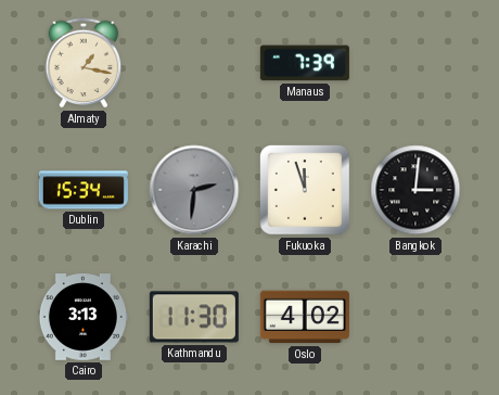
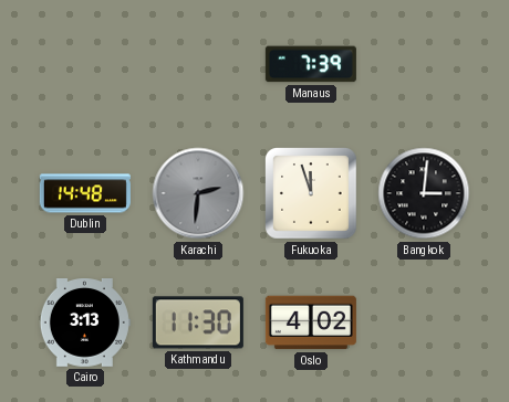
Almaty: 1:17 -> none
Dublin: 15:34 -> 14:48
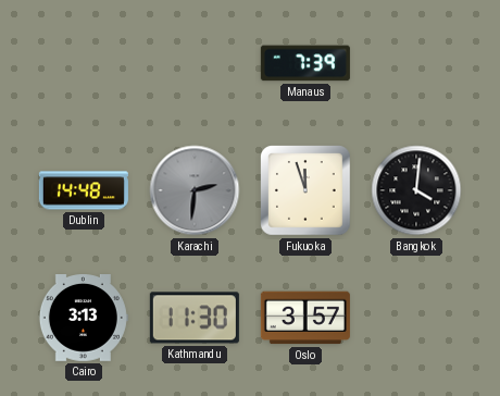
Bangkok: 3:01 -> 4:01
Oslo: 4:02 -> 3:57
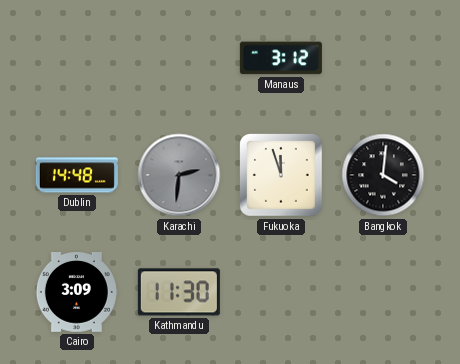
Manaus: 7:39 -> 3:12
Cairo: 3:13 -> 3:09
Oslo: 3:57 -> none
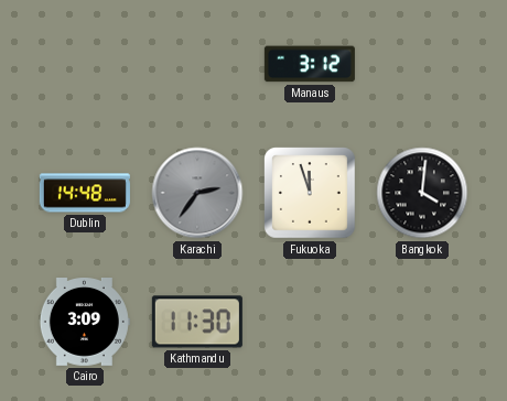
Karachi: 2:31 -> 2:36
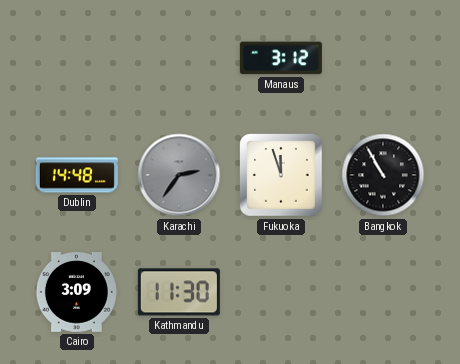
Bangkok: 4:01 -> 10:55
